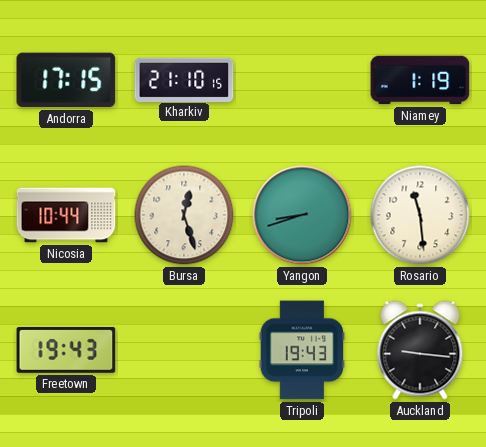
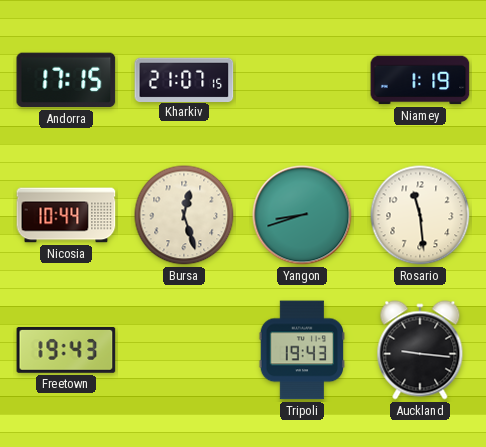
Kharkiv: 21:10 -> 21:07
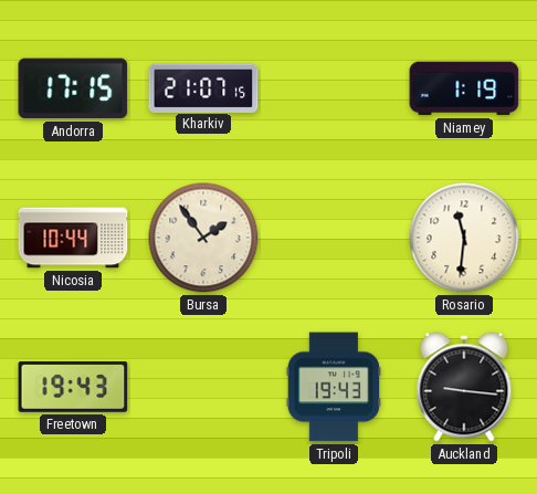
Bursa: 12:27 -> 1:54
Yangon: 8:42 -> none
Rosario: 11:29 -> 11:31
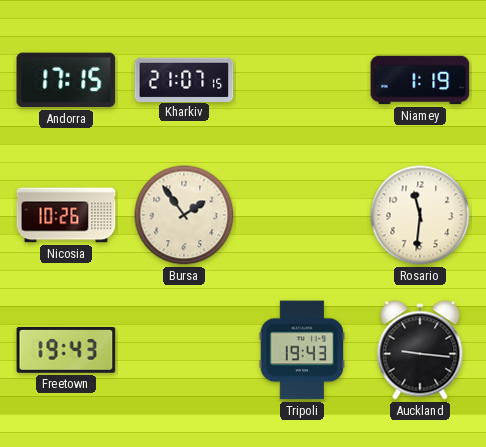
Nicosia: 10:44 -> 10:26
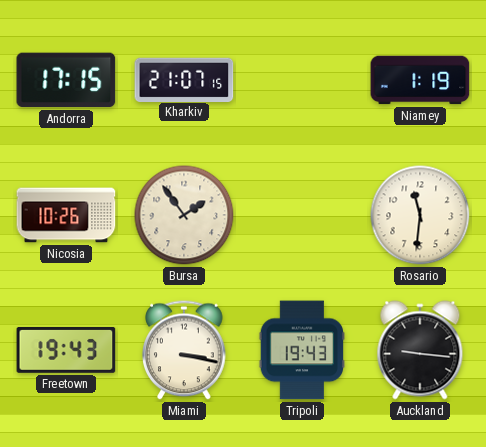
Miami: none -> 3:17
